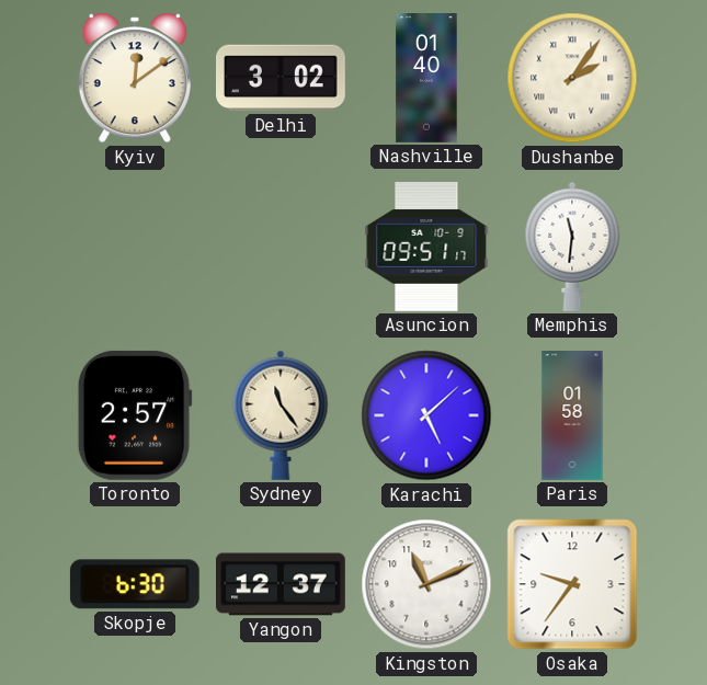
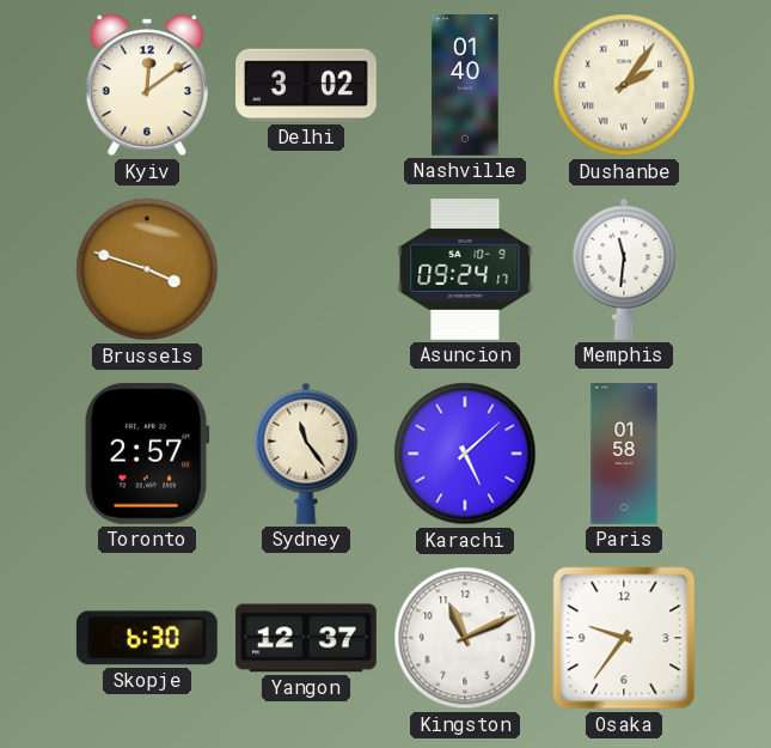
Brussels: none -> 3:48
Asuncion: 09:51 -> 09:24
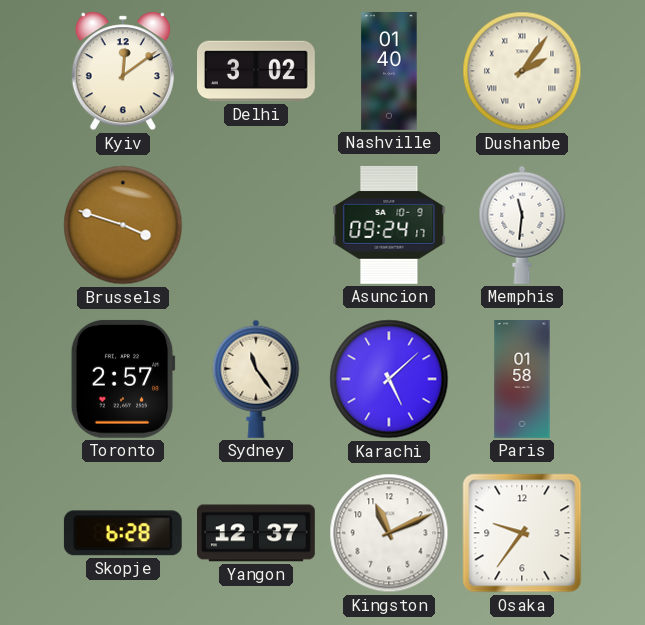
Skopje: 6:30 -> 6:28
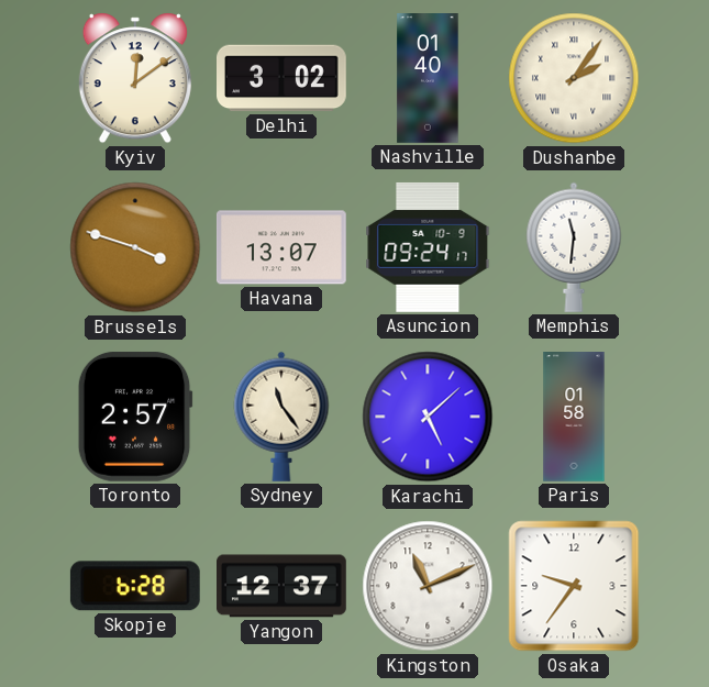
Havana: none -> 13:07
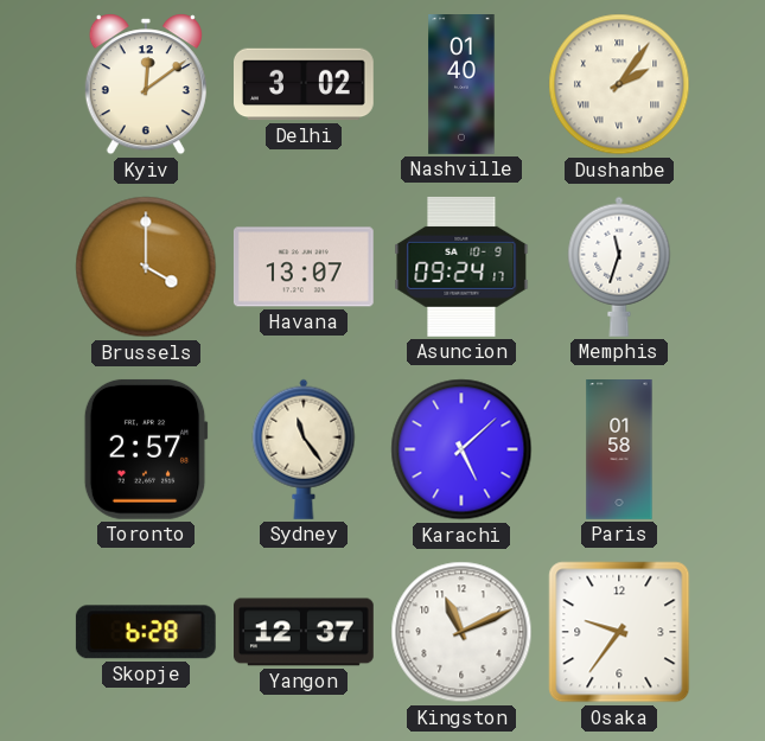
Brussels: 3:48 -> 4:00
Memphis: 11:31 -> 11:33
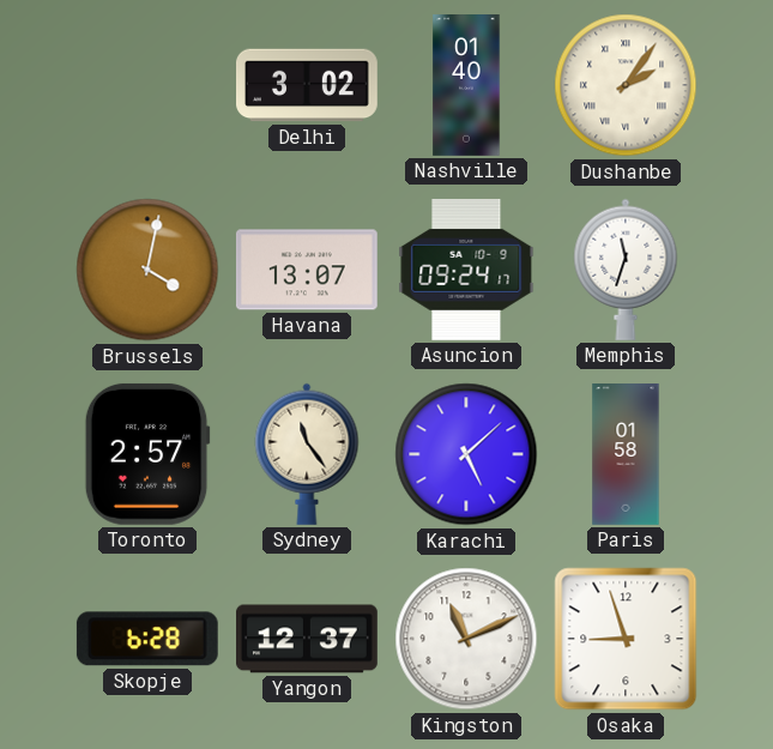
Kyiv: 12:09 -> none
Brussels: 4:00 -> 4:02
Osaka: 9:36 -> 8:57
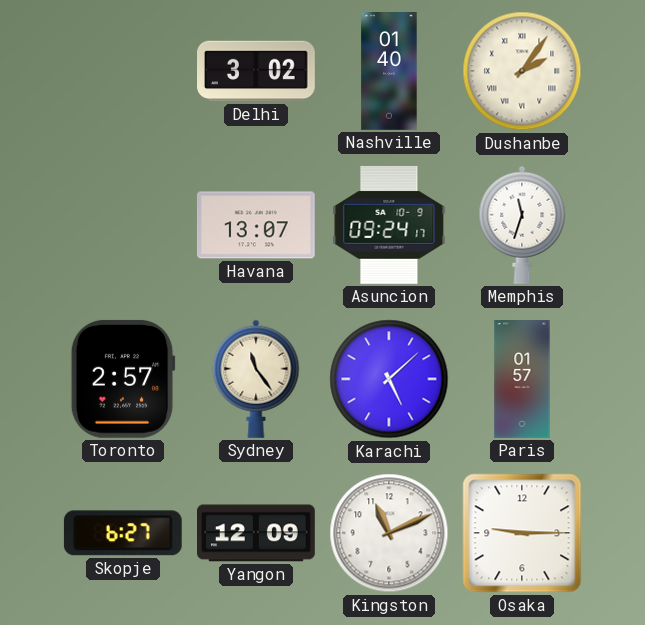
Brussels: 4:02 -> none
Paris: 01:58 -> 01:57
Skopje: 6:28 -> 6:27
Yangon: 12:37 -> 12:09
Osaka: 8:57 -> 9:15
